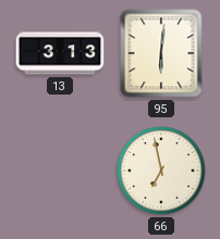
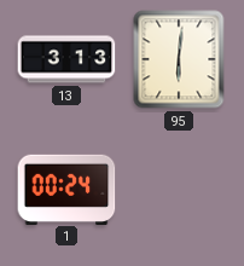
1: none -> 00:24
66: 6:58 -> none
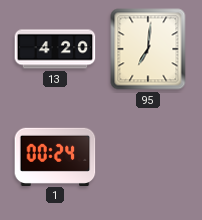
13: 3:13 -> 4:20
95: 6:01 -> 7:01
